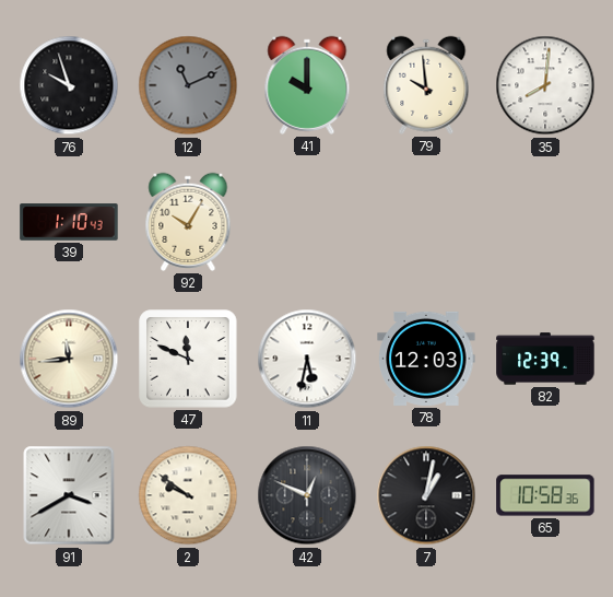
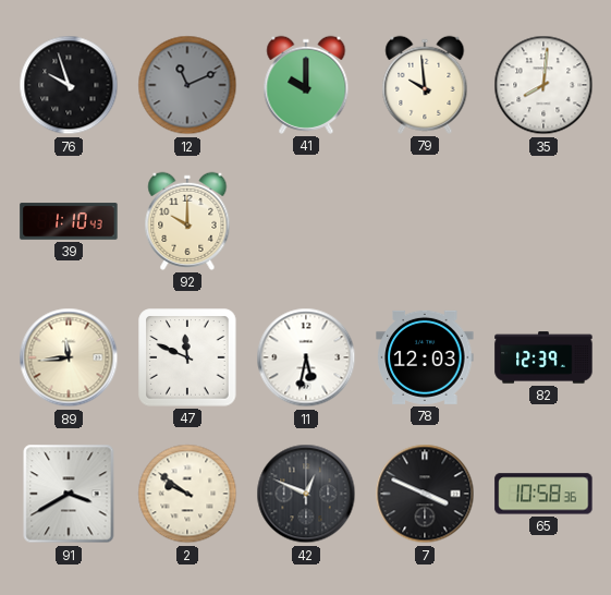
92: 10:05 -> 10:00
7: 1:02 -> 3:49
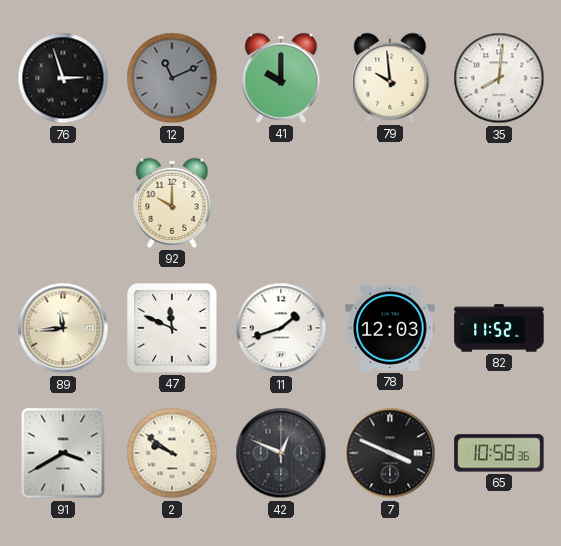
76: 9:57 -> 2:57
39: 1:10 -> none
11: 5:32 -> 1:42
82: 12:39 -> 11:52
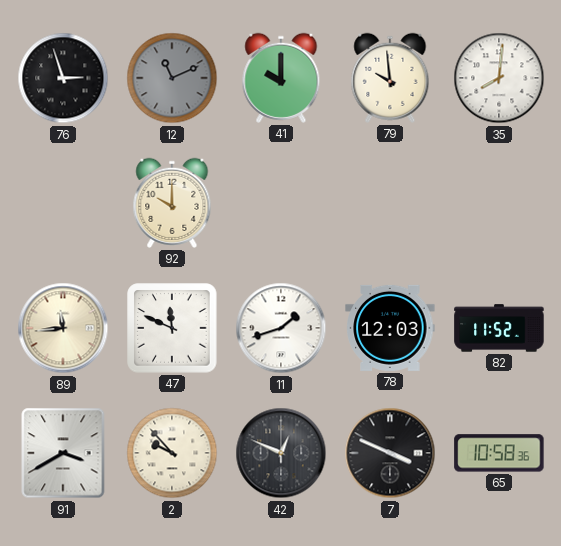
2: 9:51 -> 9:53
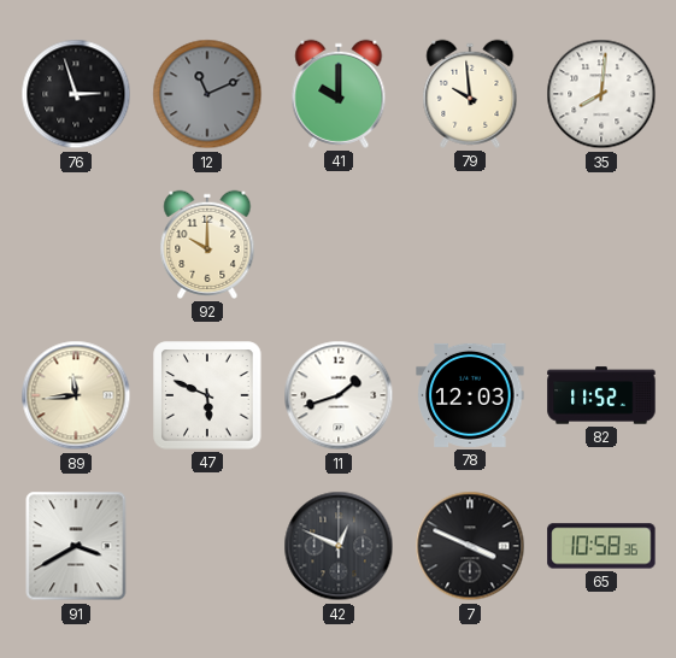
47: 11:49 -> 5:49
2: 9:53 -> none
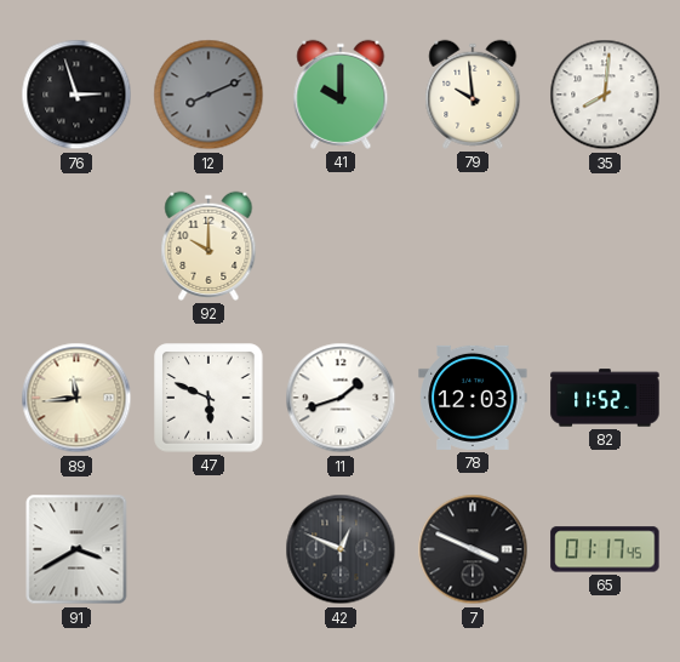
12: 11:11 -> 8:11
65: 10:58 -> 01:17
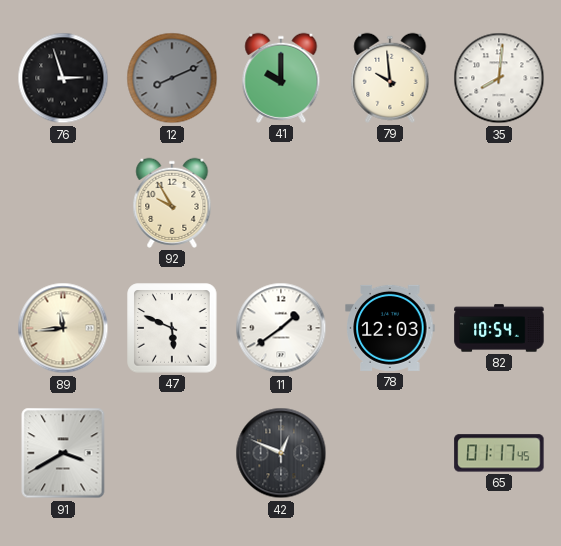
92: 10:00 -> 9:55
11: 1:42 -> 1:39
82: 11:52 -> 10:54
7: 3:49 -> none
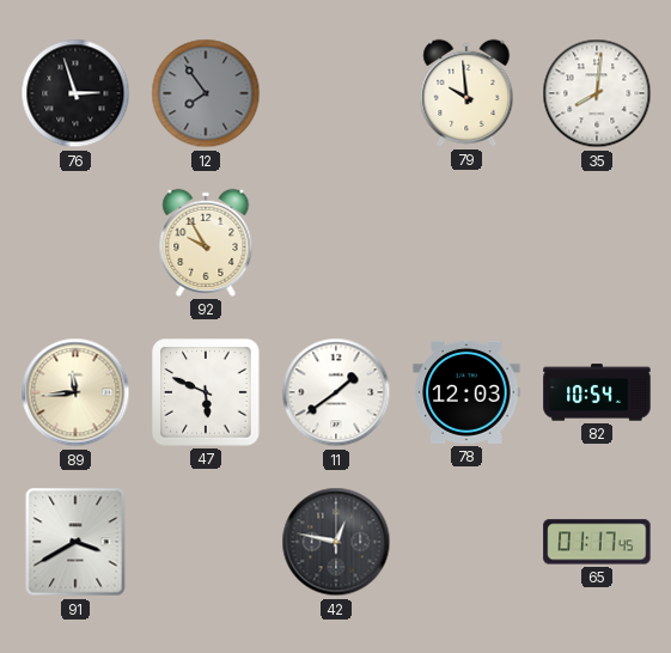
12: 8:11 -> 7:54
41: 10:00 -> none
42: 12:49 -> 12:47
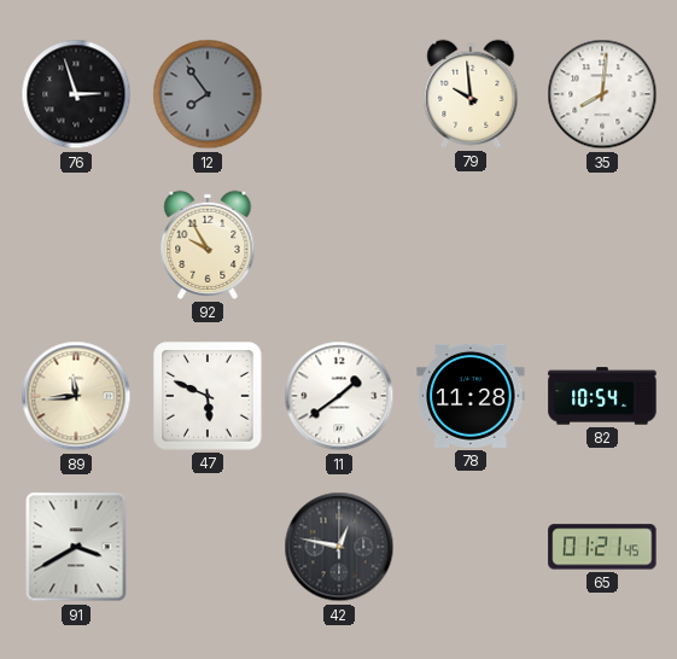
78: 12:03 -> 11:28
65: 01:17 -> 01:21
